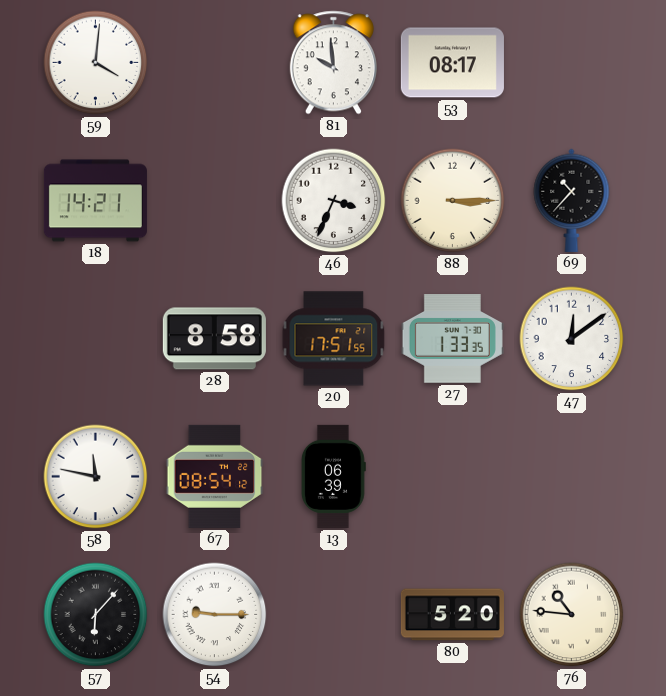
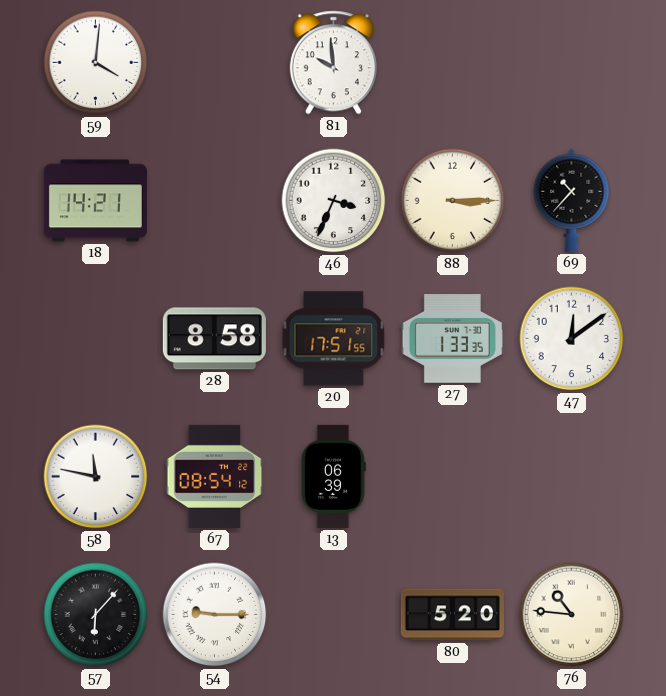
53: 08:17 -> none
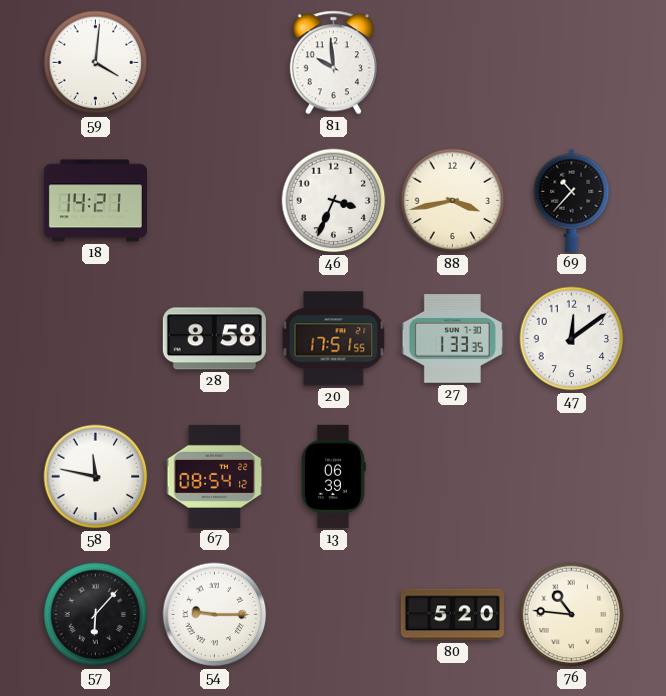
88: 3:15 -> 3:43
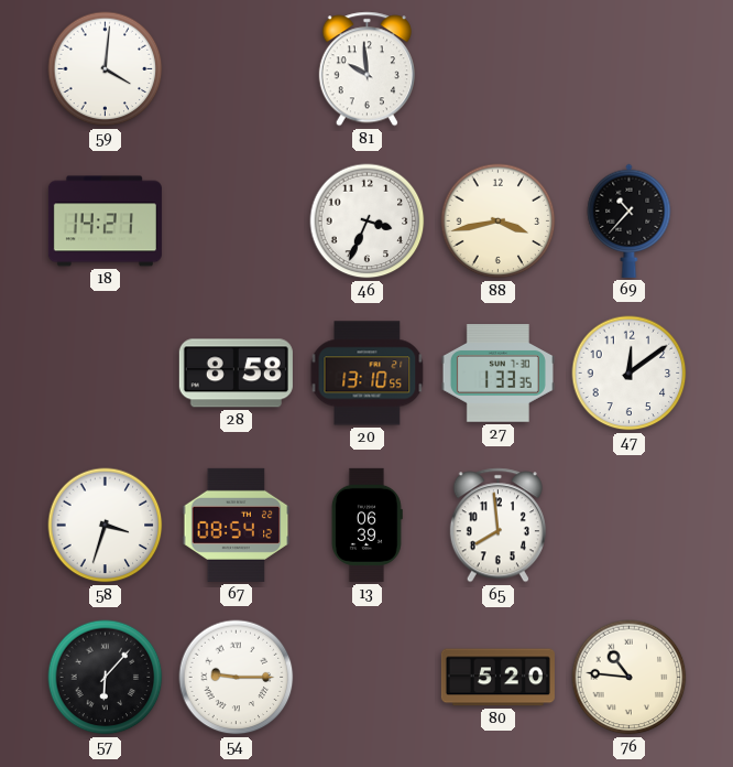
20: 17:51 -> 13:10
58: 11:47 -> 3:33
65: none -> 7:59
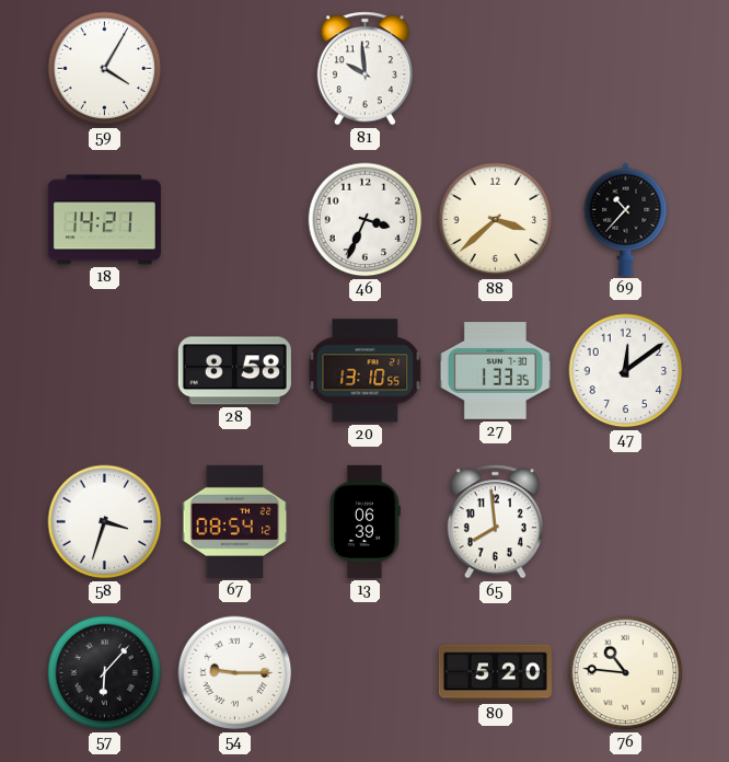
59: 4:01 -> 4:05
88: 3:43 -> 3:38
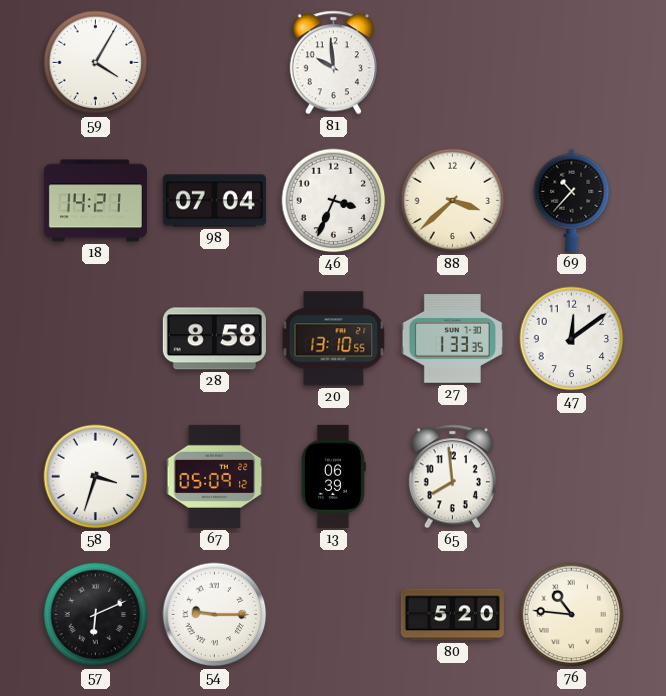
98: none -> 07:04
67: 08:54 -> 05:09
57: 6:07 -> 6:11
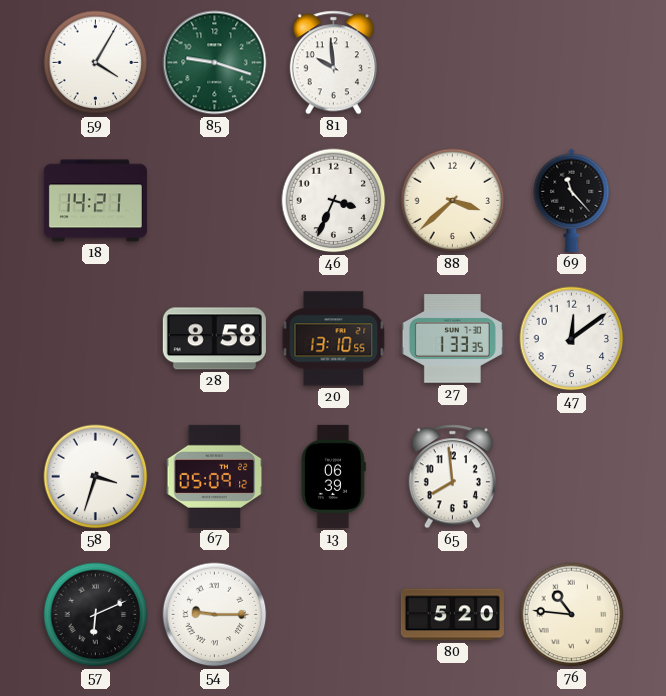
85: none -> 9:18
98: 07:04 -> none
69: 10:37 -> 11:23
